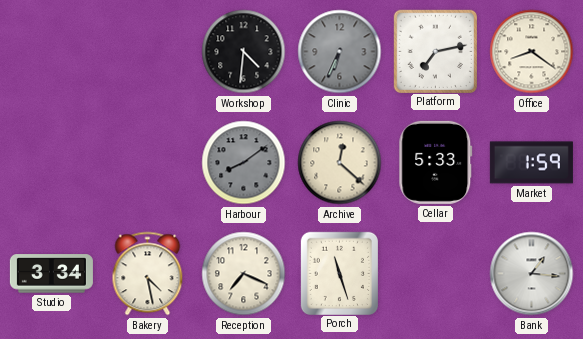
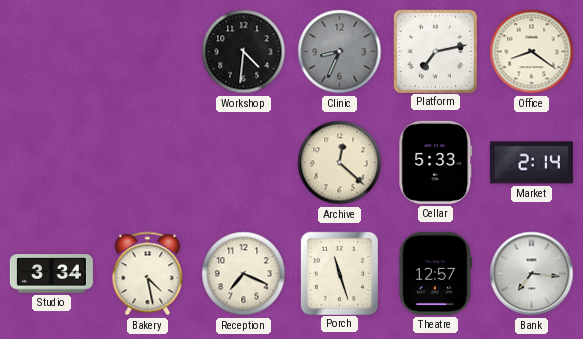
Clinic: 6:34 -> 8:34
Harbour: 8:09 -> none
Market: 1:59 -> 2:14
Theatre: none -> 12:57
Bank: 1:16 -> 7:16
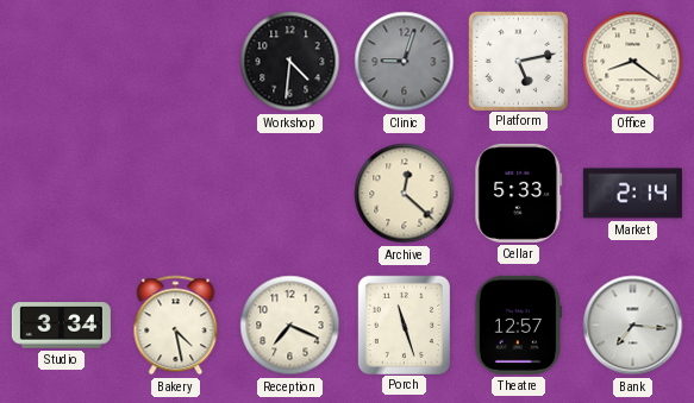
Clinic: 8:34 -> 9:03
Platform: 7:13 -> 5:13
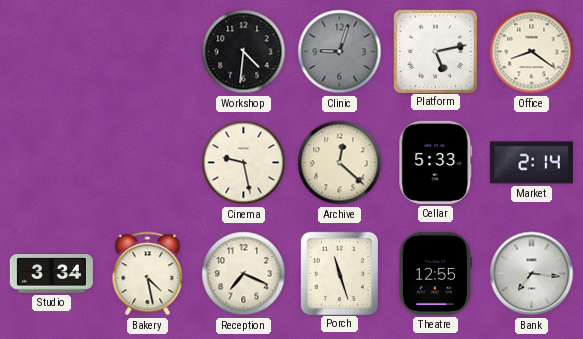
Cinema: none -> 9:28
Theatre: 12:57 -> 12:55
